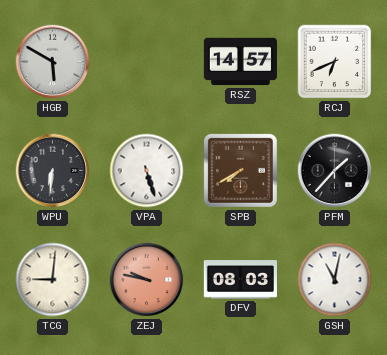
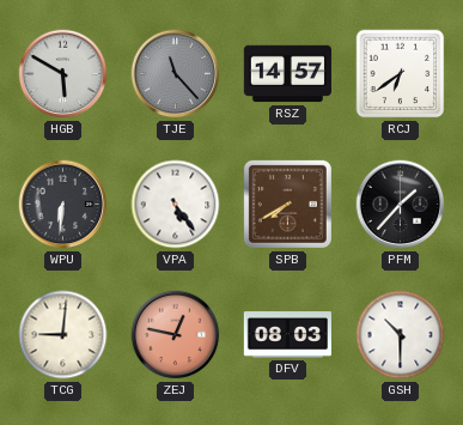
TJE: none -> 11:23
RCJ: 6:41 -> 6:39
VPA: 5:27 -> 5:24
ZEJ: 9:47 -> 12:47
GSH: 11:02 -> 10:30
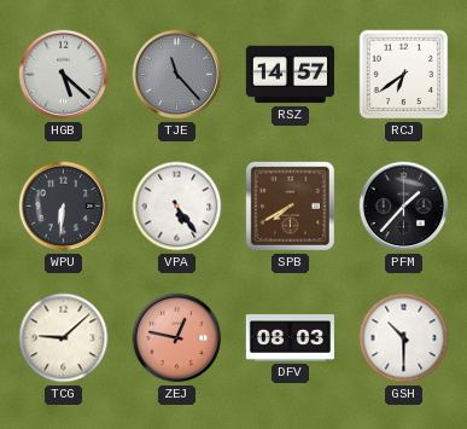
HGB: 5:50 -> 5:22
TCG: 9:01 -> 9:08
